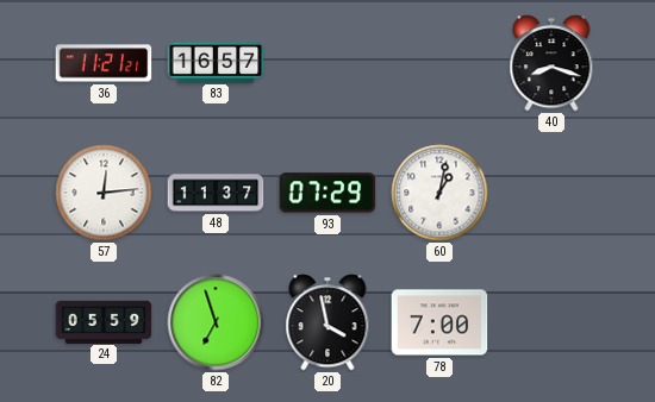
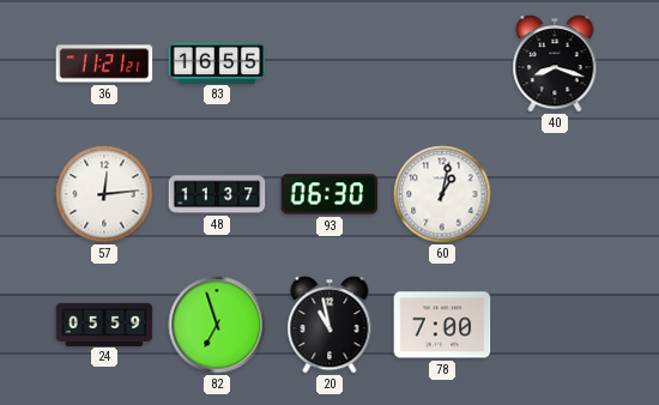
83: 16:57 -> 16:55
93: 07:29 -> 06:30
20: 3:58 -> 10:58
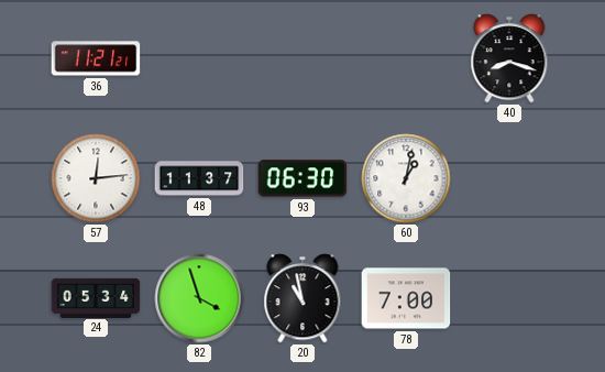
83: 16:55 -> none
24: 05:59 -> 05:34
82: 6:57 -> 3:57
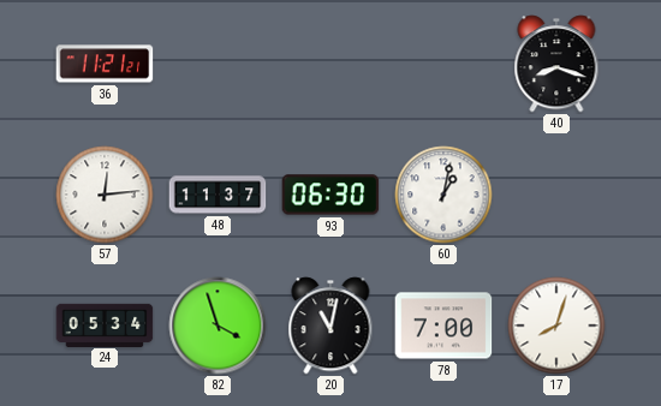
20: 10:58 -> 11:02
17: none -> 8:03
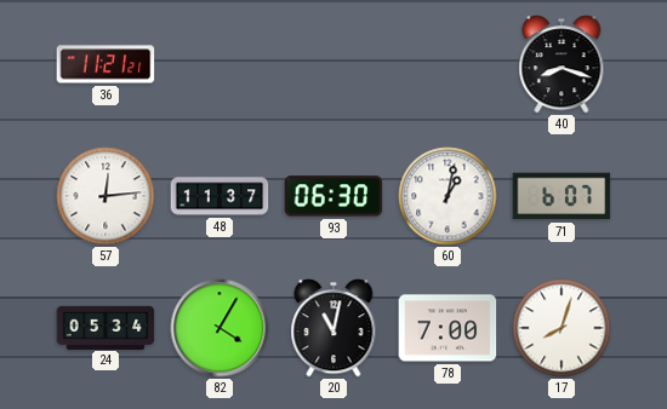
71: none -> 6:07
82: 3:57 -> 4:05
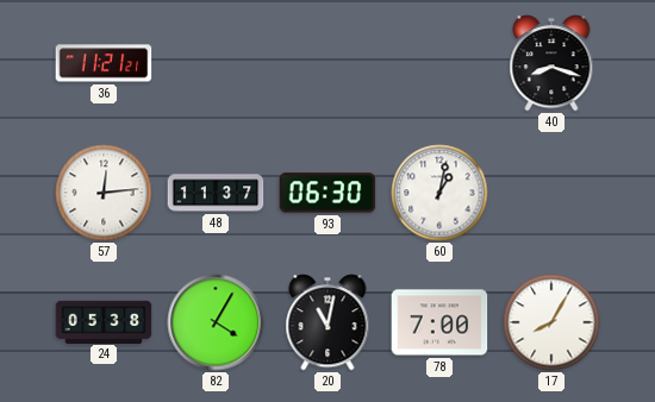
71: 6:07 -> none
24: 05:34 -> 05:38
17: 8:03 -> 8:05
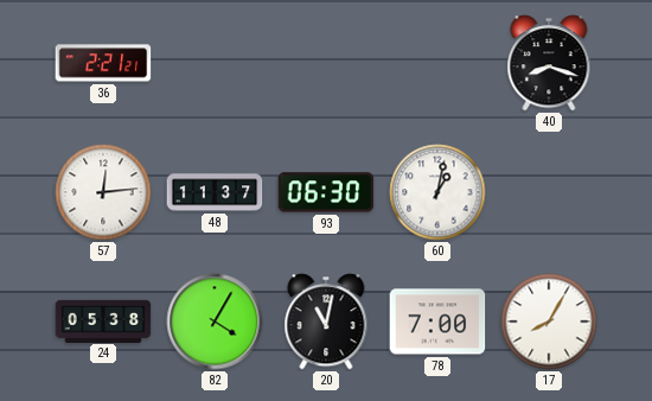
36: 11:21 -> 2:21
